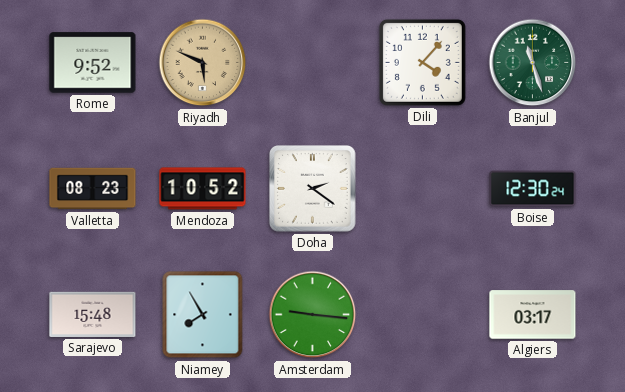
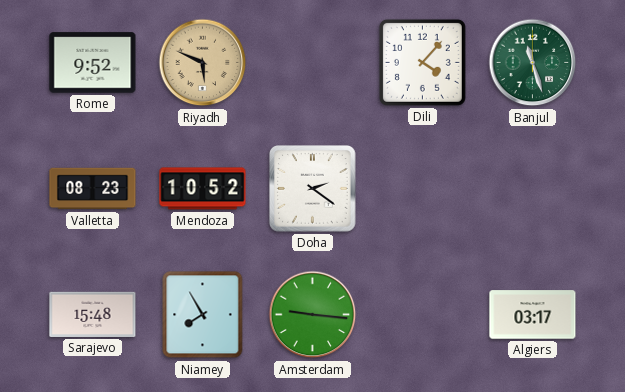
Boise: 12:30 -> none
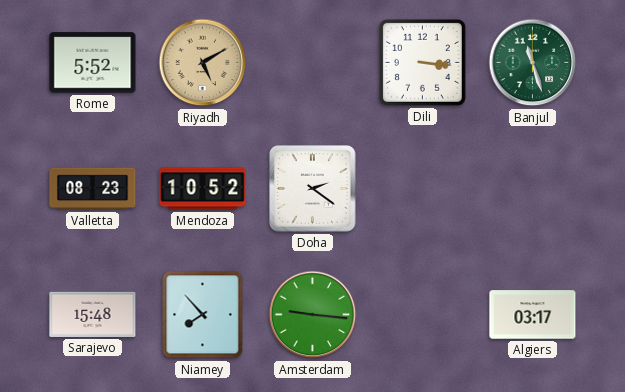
Rome: 9:52 -> 5:52
Riyadh: 5:49 -> 5:10
Dili: 4:07 -> 3:16
Niamey: 7:55 -> 7:53
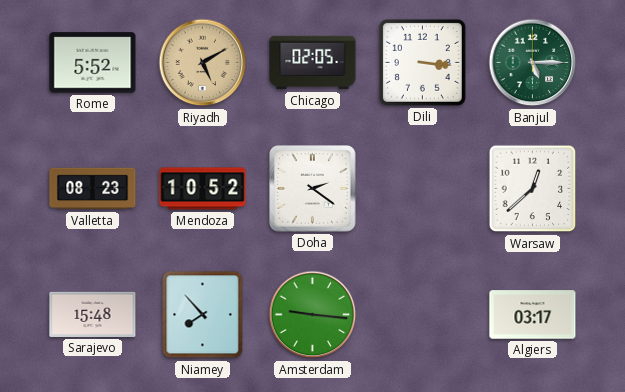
Chicago: none -> 02:05
Banjul: 11:27 -> 5:15
Warsaw: none -> 12:38
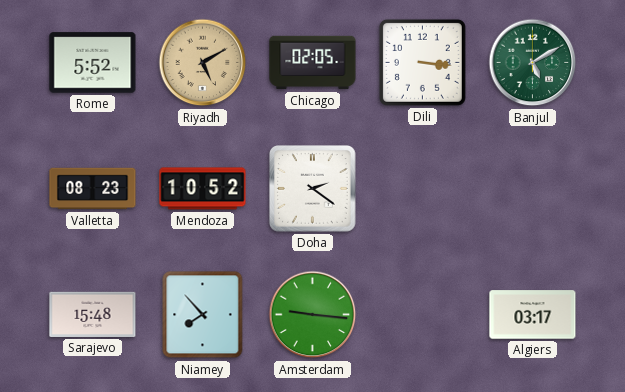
Banjul: 5:15 -> 5:10
Warsaw: 12:38 -> none
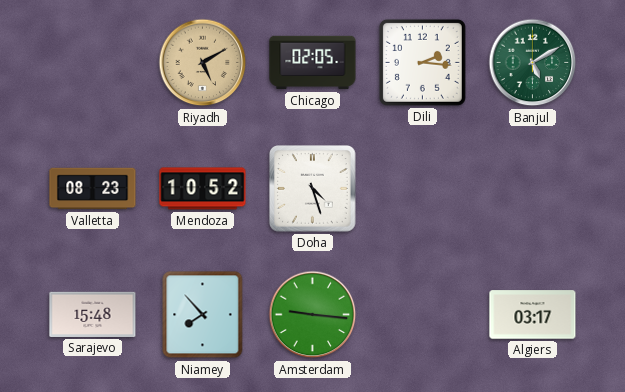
Rome: 5:52 -> none
Dili: 3:16 -> 2:16
Doha: 2:21 -> 4:27
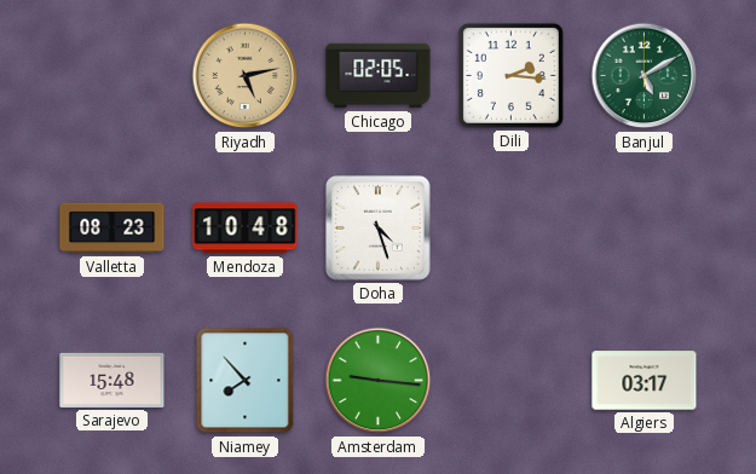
Riyadh: 5:10 -> 5:13
Mendoza: 10:52 -> 10:48
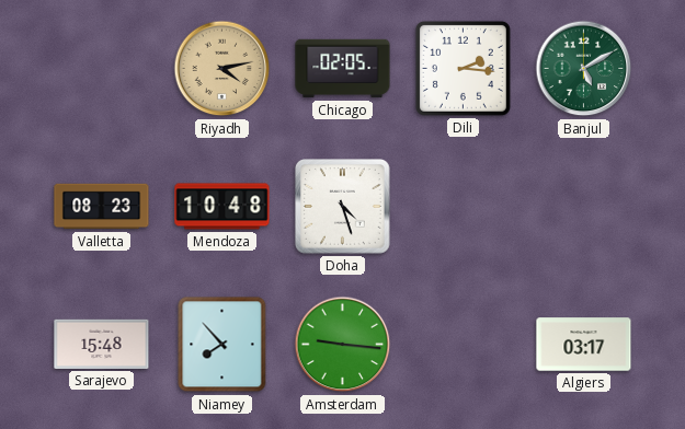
Riyadh: 5:13 -> 4:13
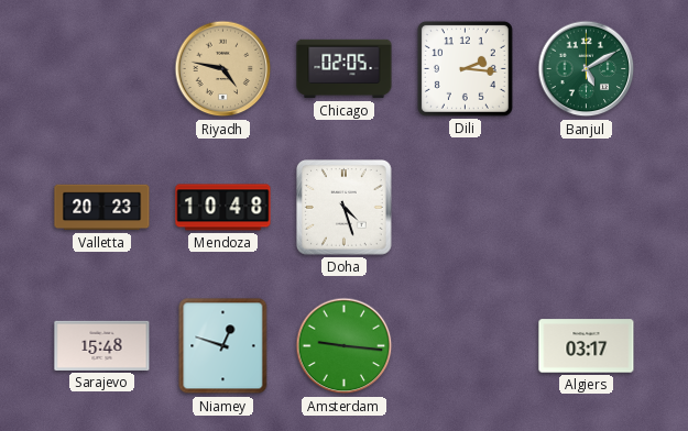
Riyadh: 4:13 -> 4:47
Valletta: 08:23 -> 20:23
Niamey: 7:53 -> 12:48
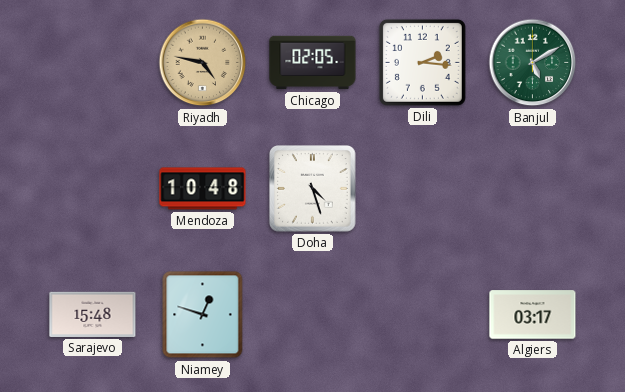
Valletta: 20:23 -> none
Amsterdam: 9:16 -> none
